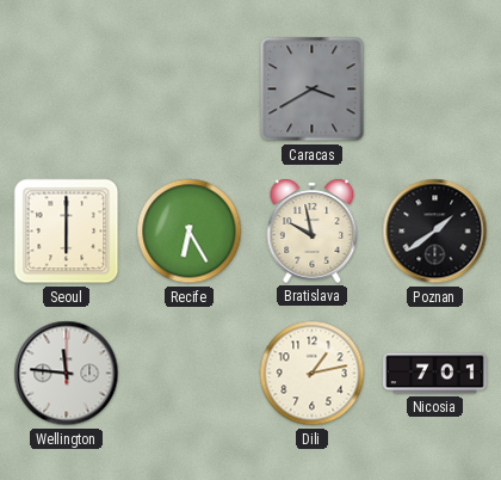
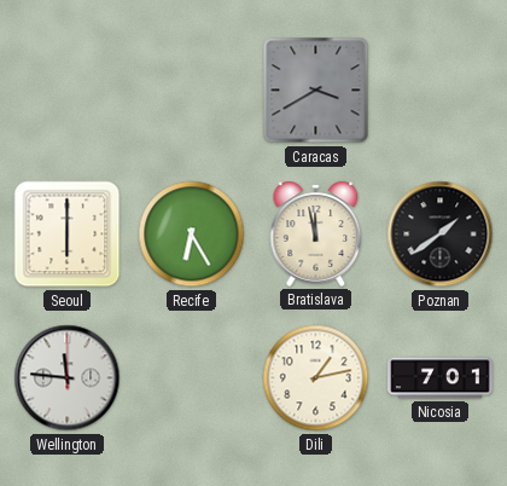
Bratislava: 9:58 -> 11:58
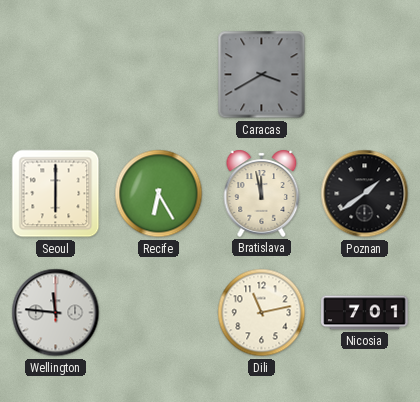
Dili: 1:13 -> 11:13
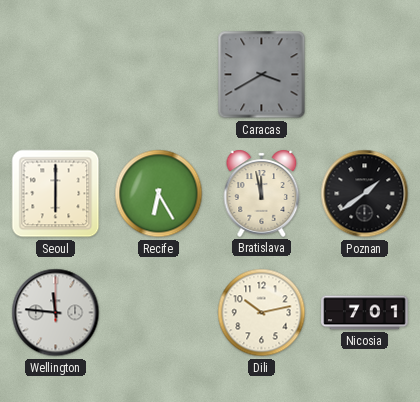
Dili: 11:13 -> 10:13
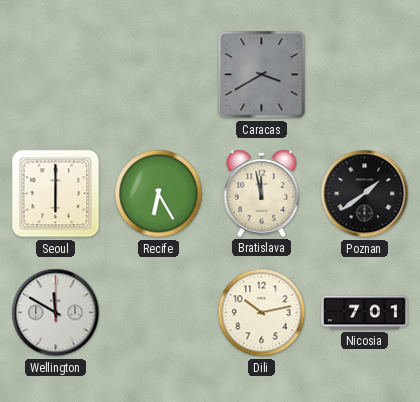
Wellington: 11:46 -> 11:50
